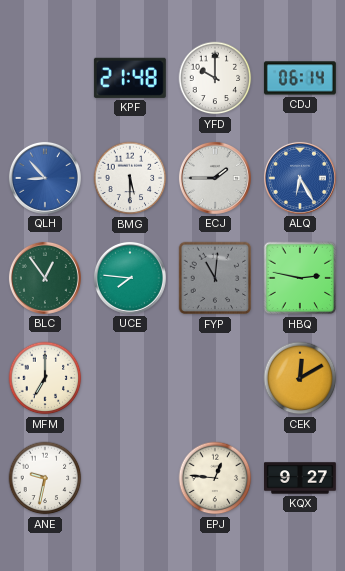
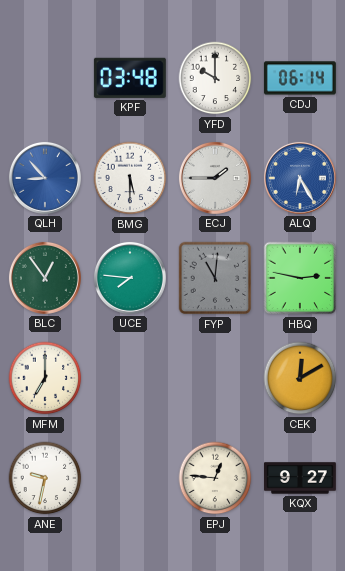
KPF: 21:48 -> 03:48
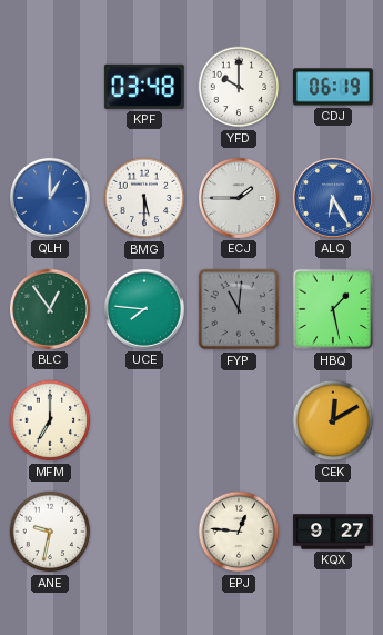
CDJ: 06:14 -> 06:19
QLH: 8:53 -> 1:00
HBQ: 2:47 -> 1:28
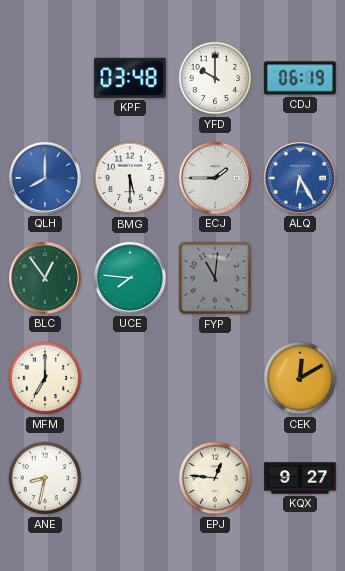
QLH: 1:00 -> 8:00
HBQ: 1:28 -> none
ANE: 9:32 -> 8:32
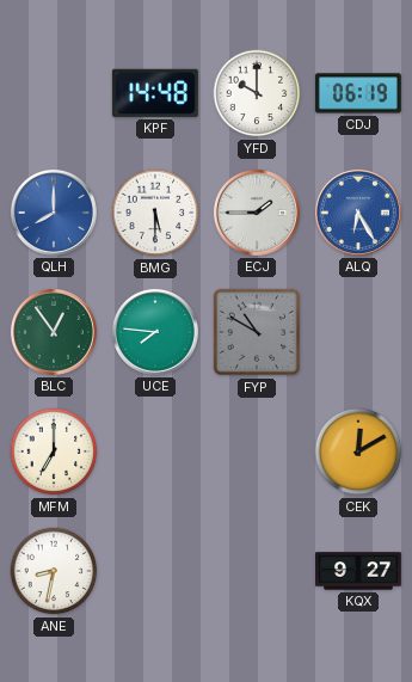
KPF: 03:48 -> 14:48
FYP: 11:01 -> 10:50
EPJ: 12:46 -> none
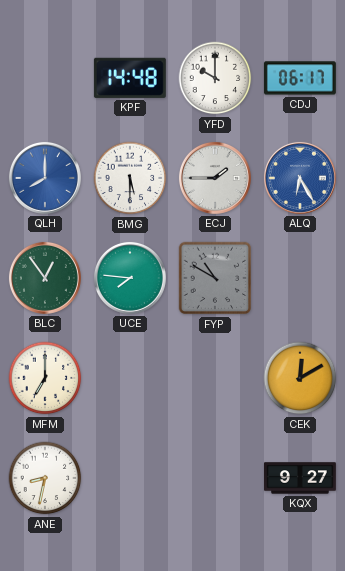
CDJ: 06:19 -> 06:17
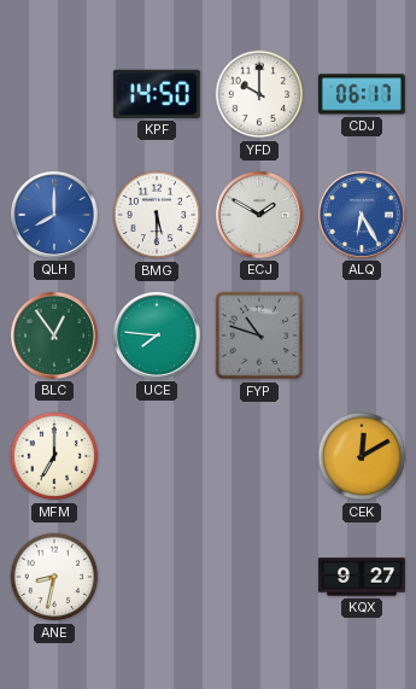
KPF: 14:48 -> 14:50
ECJ: 1:45 -> 1:50
FYP: 10:50 -> 10:48
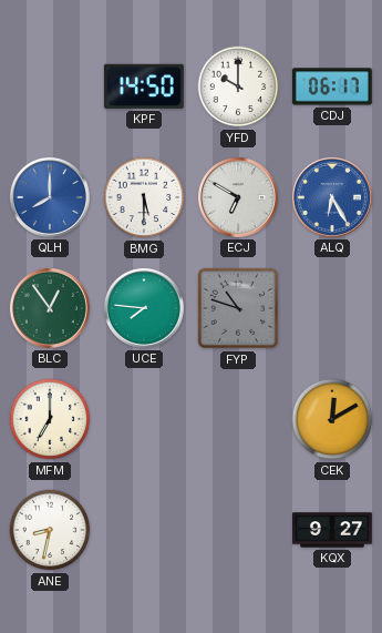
ECJ: 1:50 -> 6:50
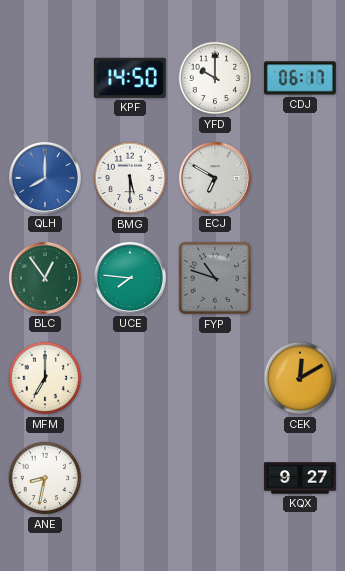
ALQ: 6:25 -> none
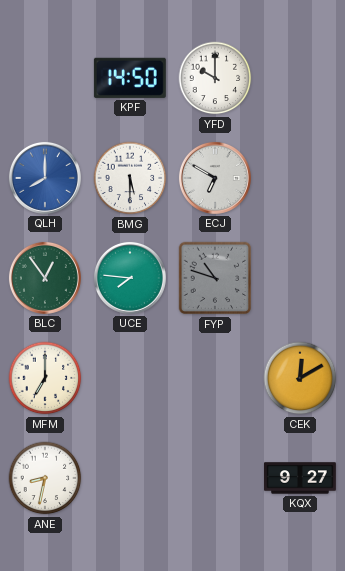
CDJ: 06:17 -> none
